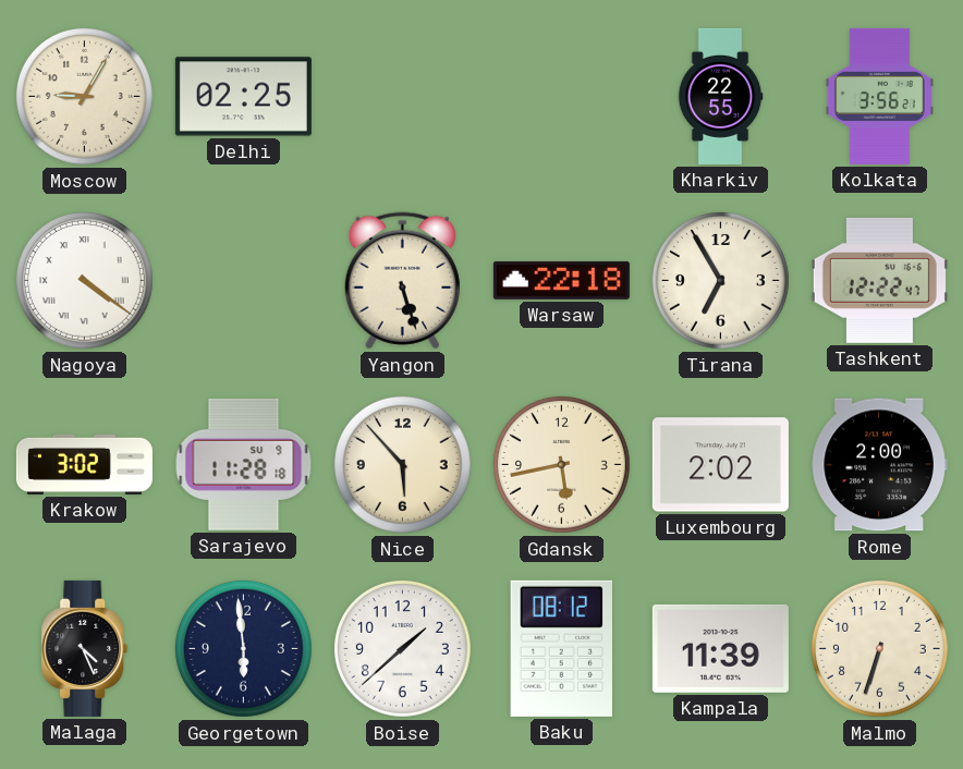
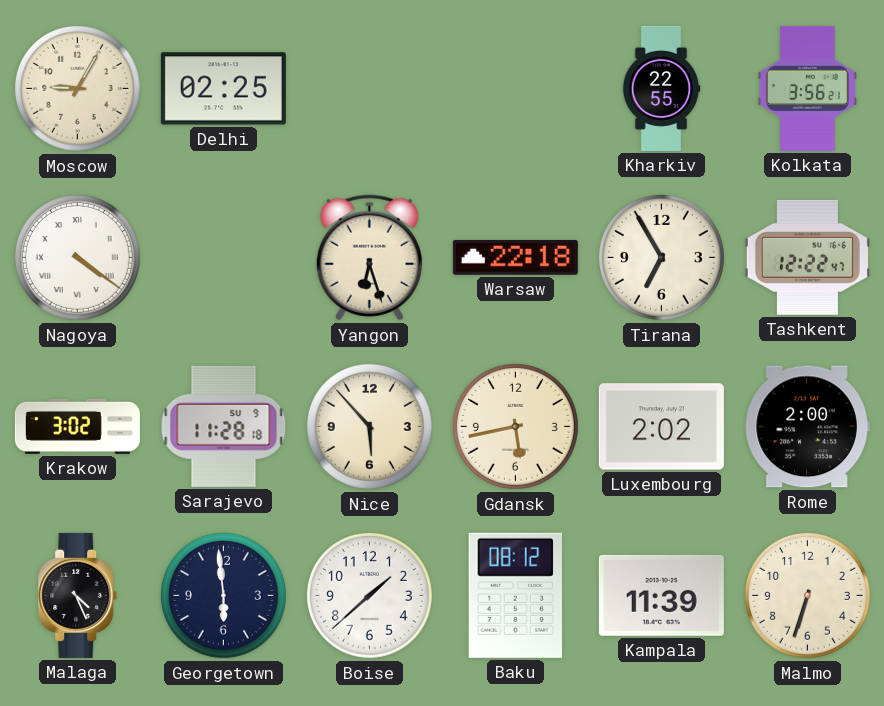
Yangon: 5:27 -> 6:27
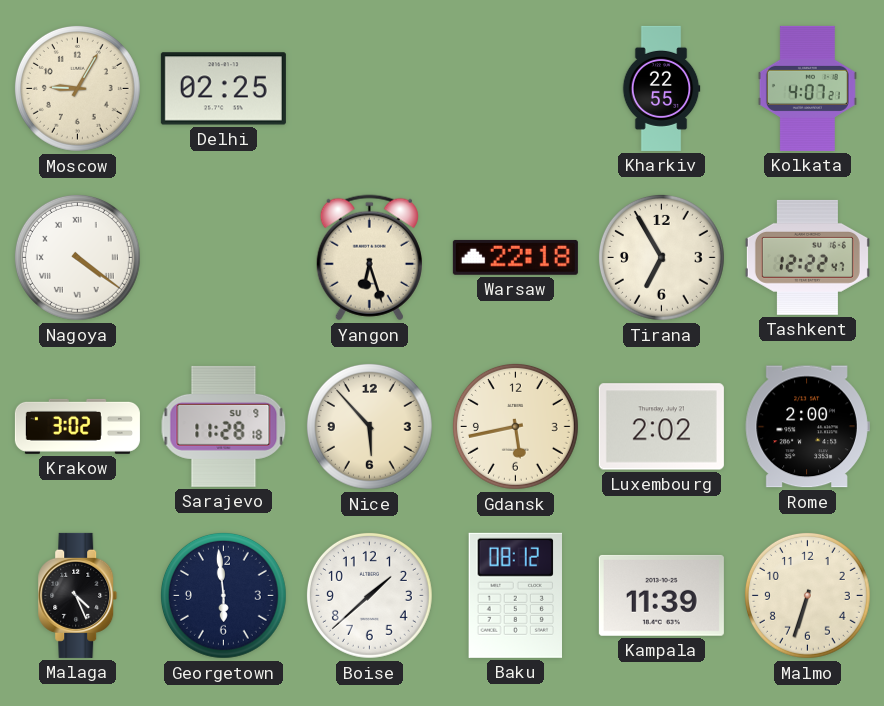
Kolkata: 3:56 -> 4:07
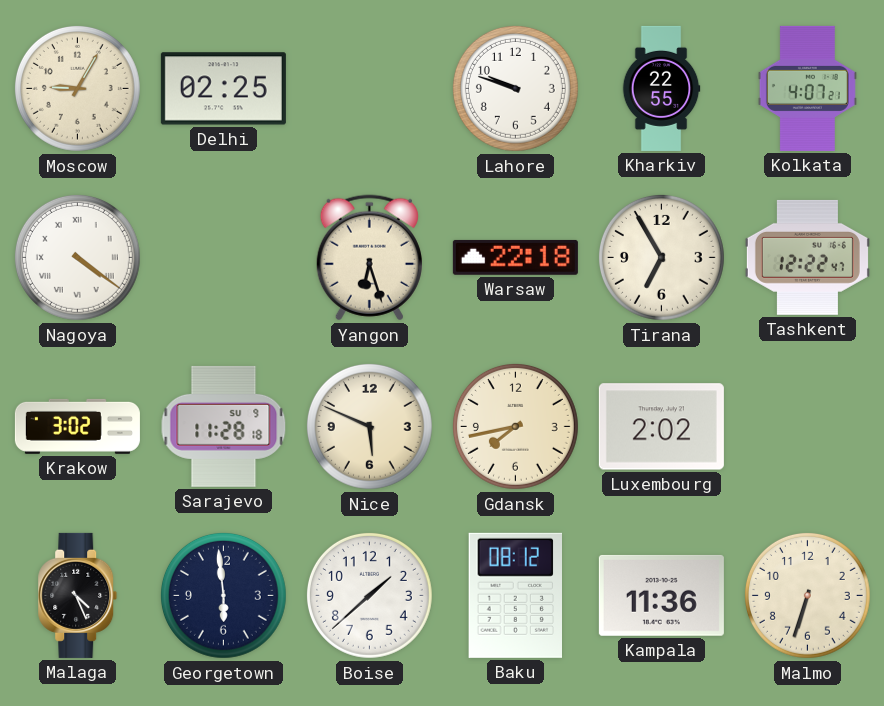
Lahore: none -> 9:48
Nice: 5:53 -> 5:49
Gdansk: 5:43 -> 7:43
Rome: 2:00 -> none
Kampala: 11:39 -> 11:36
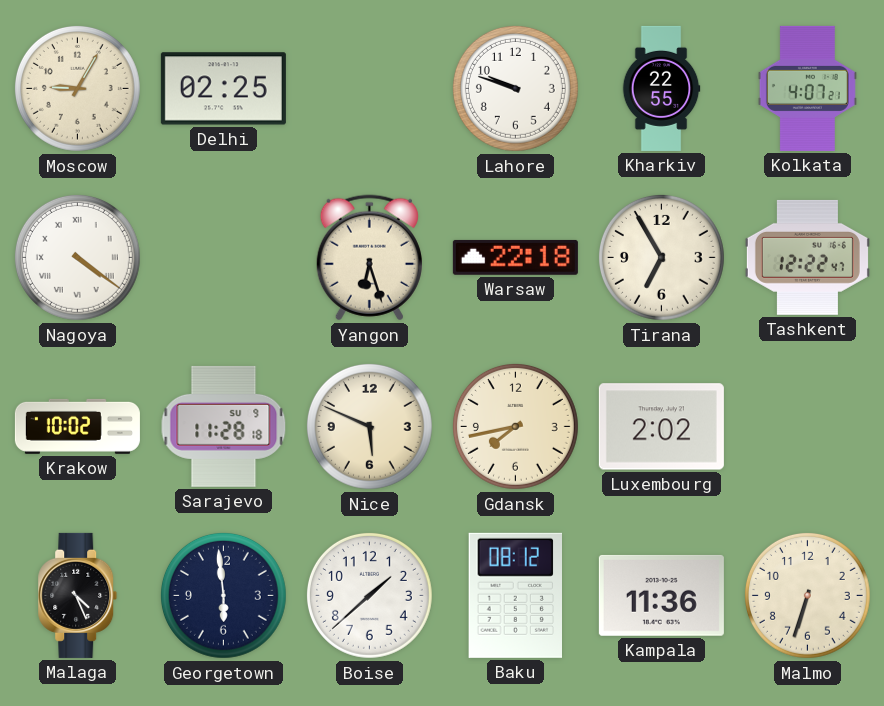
Krakow: 3:02 -> 10:02
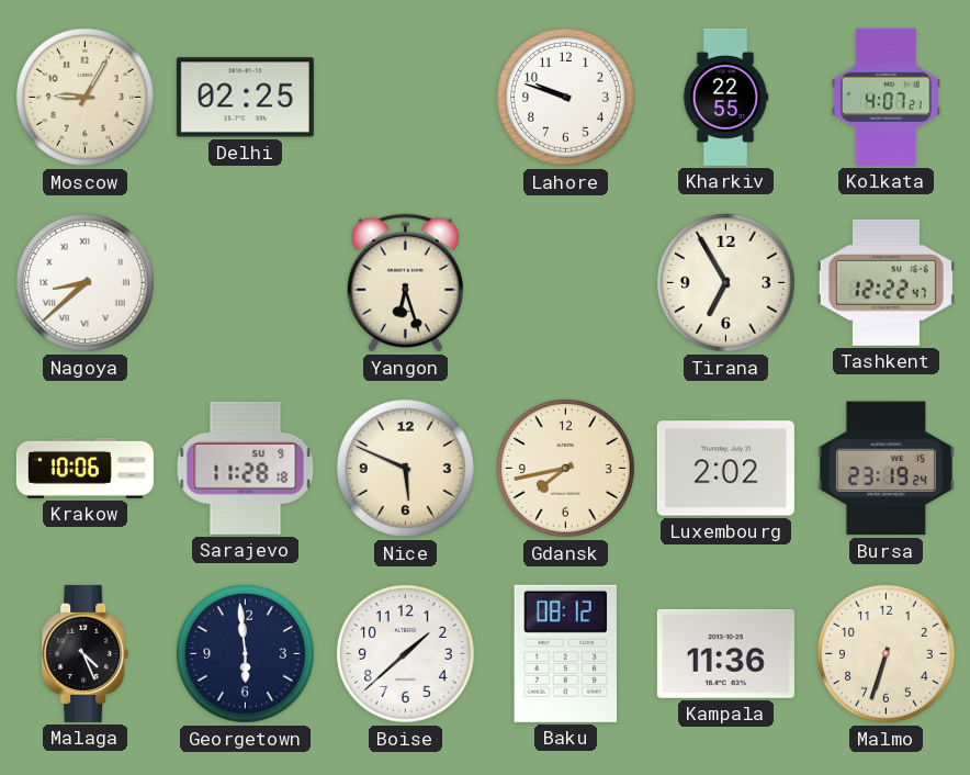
Nagoya: 4:21 -> 8:38
Warsaw: 22:18 -> none
Krakow: 10:02 -> 10:06
Bursa: none -> 23:19
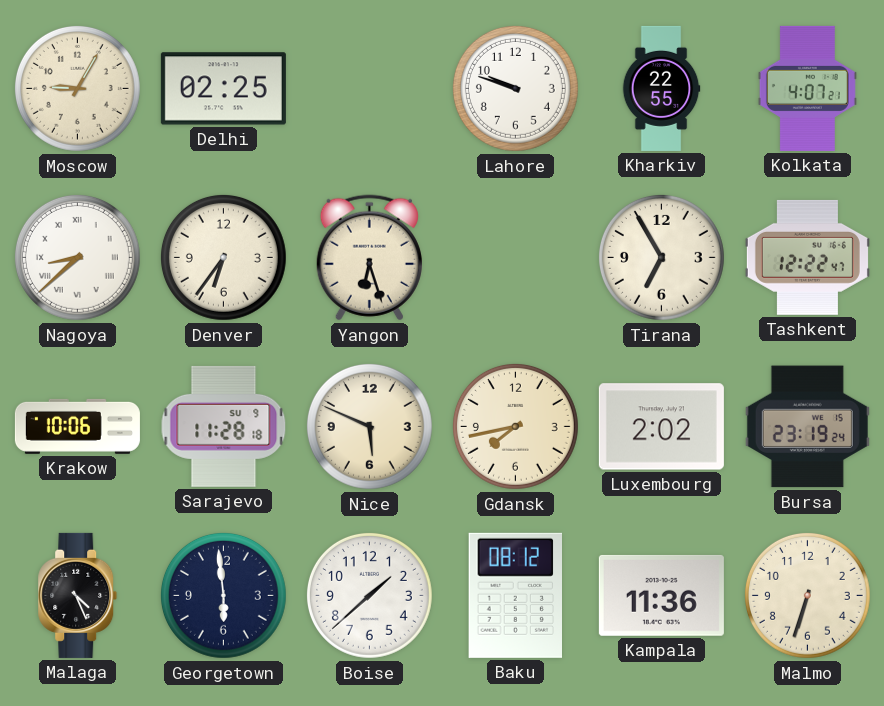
Denver: none -> 6:36
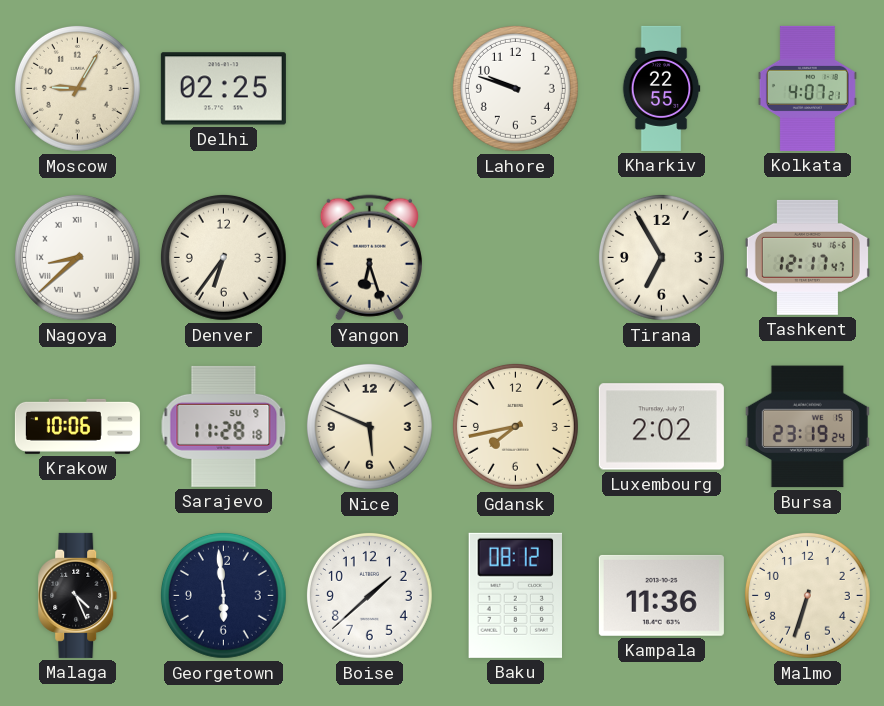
Tashkent: 12:22 -> 12:17
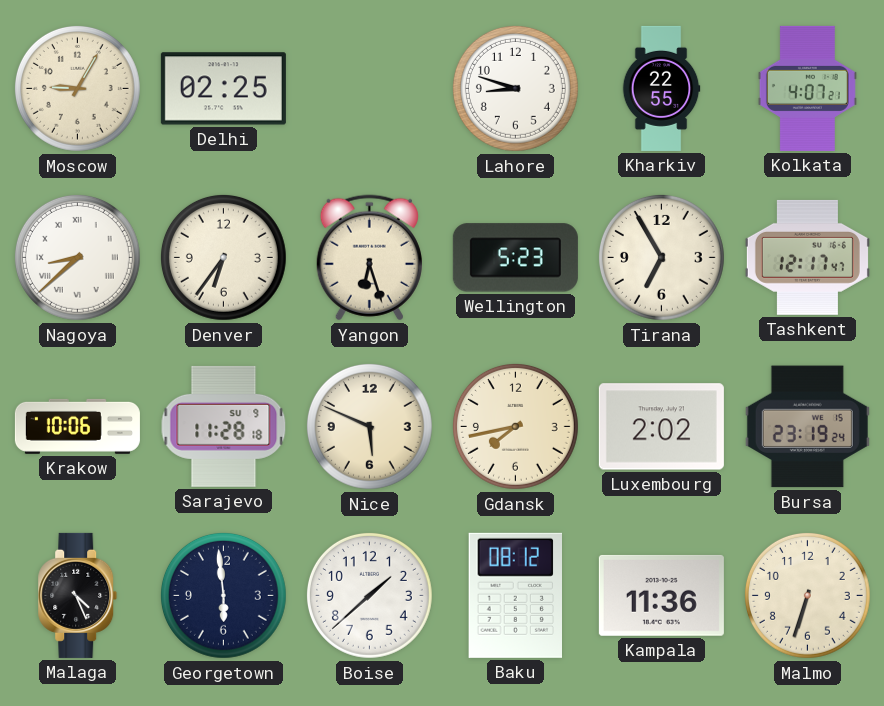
Lahore: 9:48 -> 8:48
Wellington: none -> 5:23
